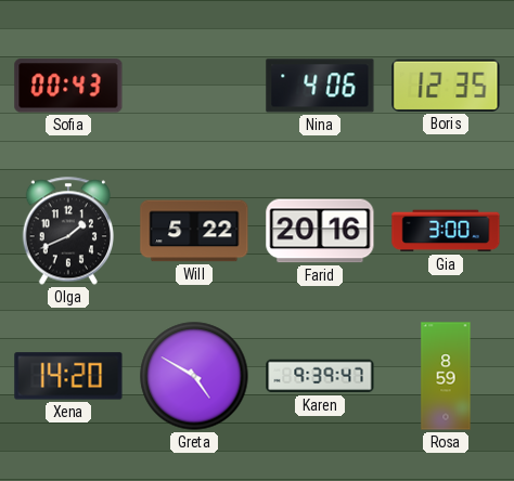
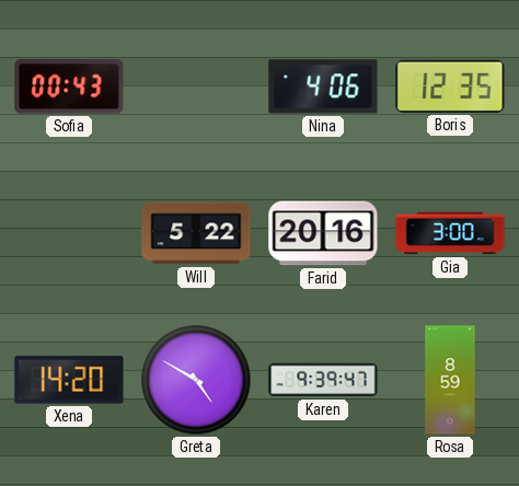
Olga: 1:41 -> none
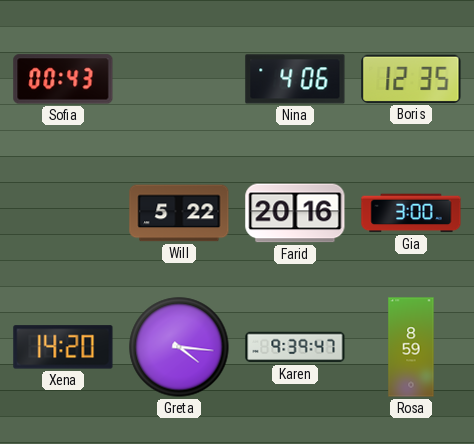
Greta: 4:50 -> 4:16
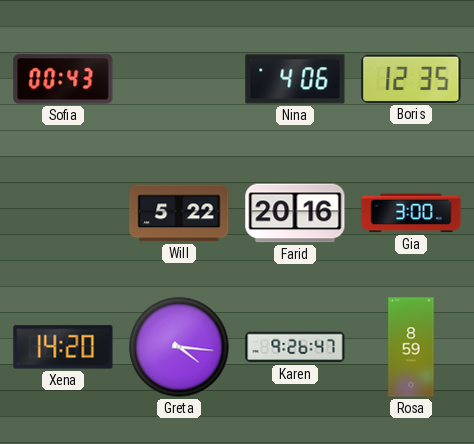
Karen: 9:39 -> 9:26
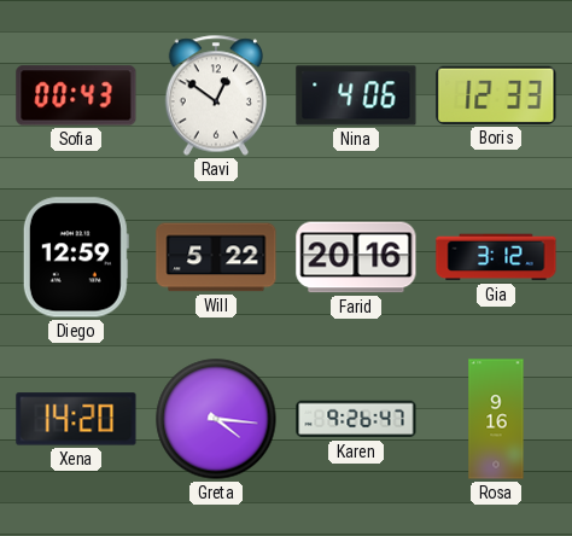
Ravi: none -> 12:51
Boris: 12:35 -> 12:33
Diego: none -> 12:59
Gia: 3:00 -> 3:12
Rosa: 8:59 -> 9:16
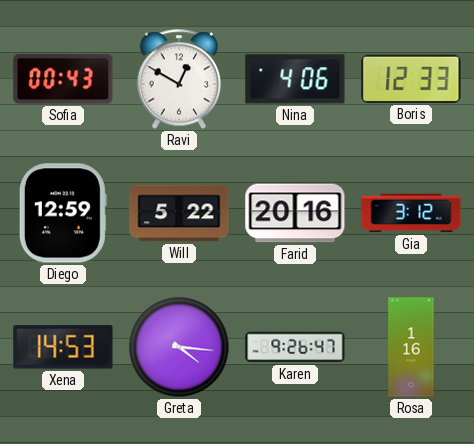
Ravi: 12:51 -> 12:50
Xena: 14:20 -> 14:53
Rosa: 9:16 -> 1:16
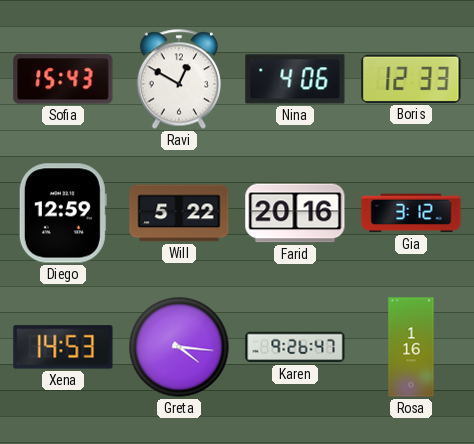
Sofia: 00:43 -> 15:43
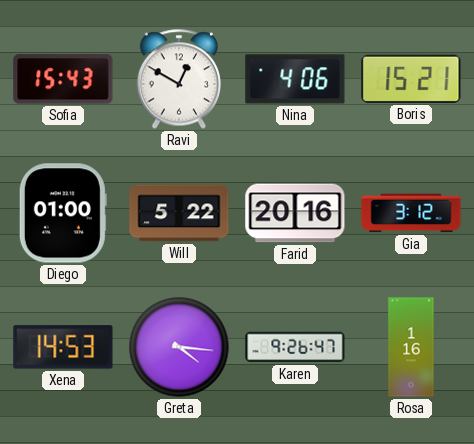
Boris: 12:33 -> 15:21
Diego: 12:59 -> 01:00
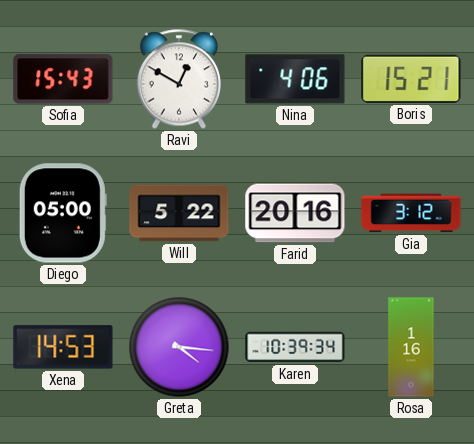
Diego: 01:00 -> 05:00
Karen: 9:26 -> 10:39
